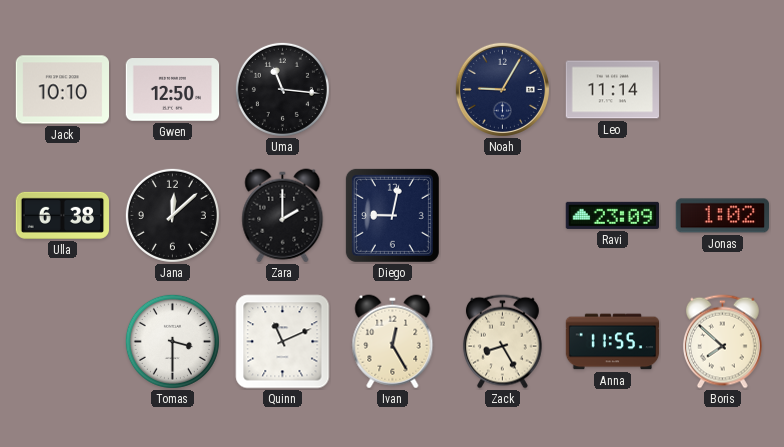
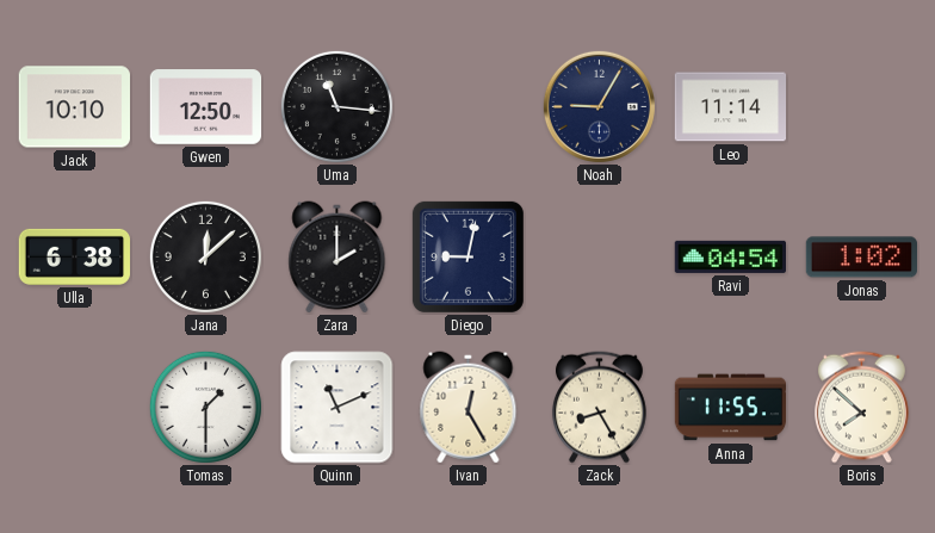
Ravi: 23:09 -> 04:54
Tomas: 3:30 -> 1:30
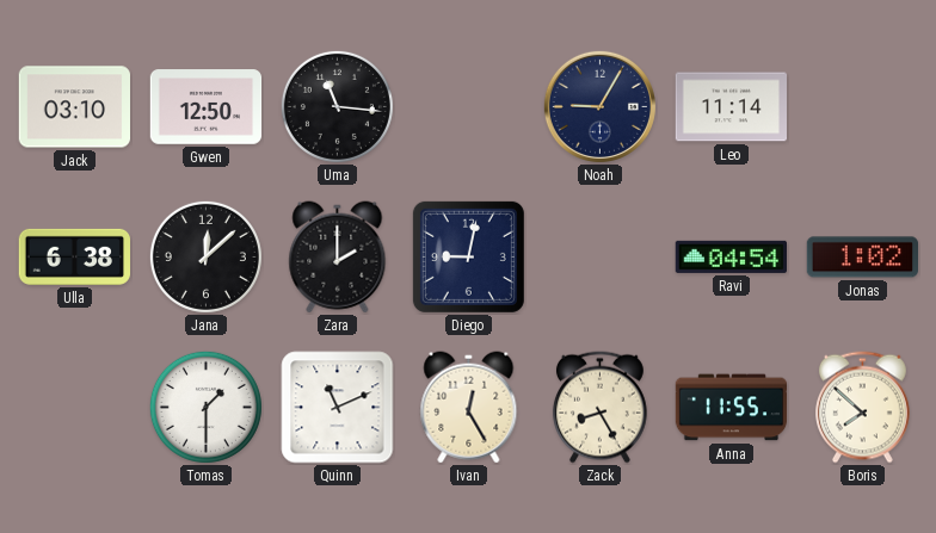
Jack: 10:10 -> 03:10
